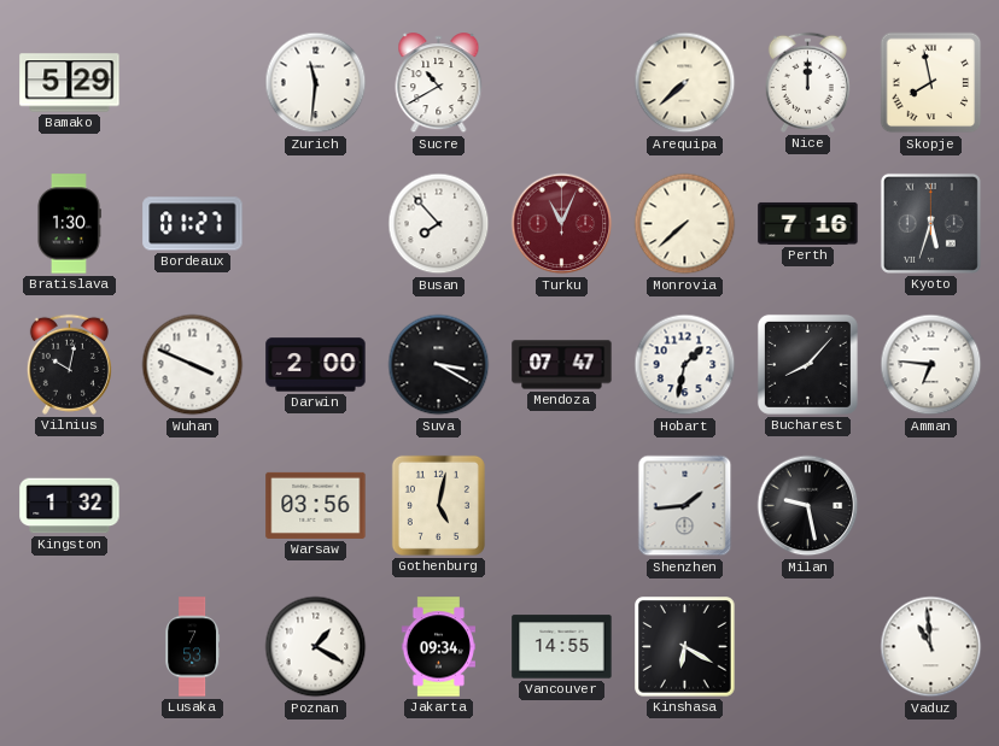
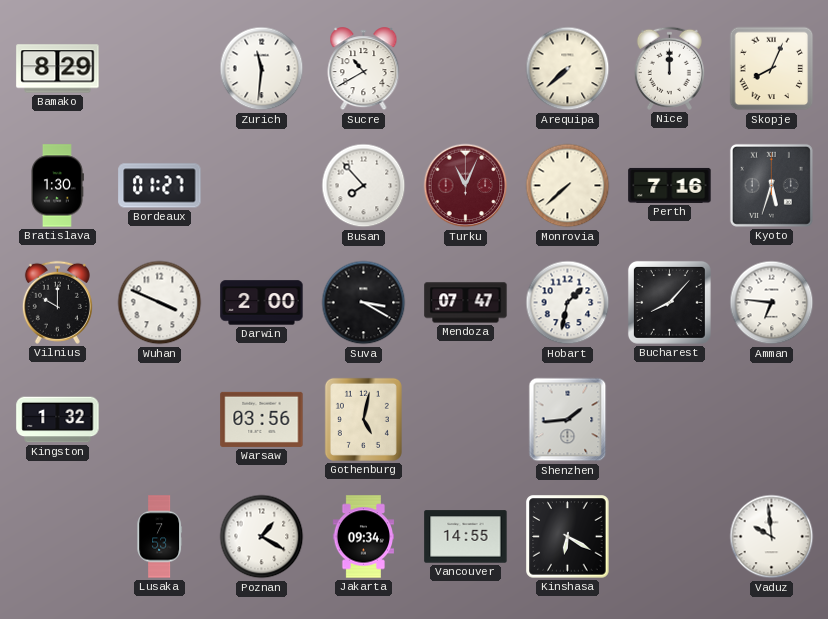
Bamako: 5:29 -> 8:29
Skopje: 7:58 -> 8:04
Vilnius: 10:02 -> 10:00
Milan: 9:28 -> none
Vaduz: 10:59 -> 9:59
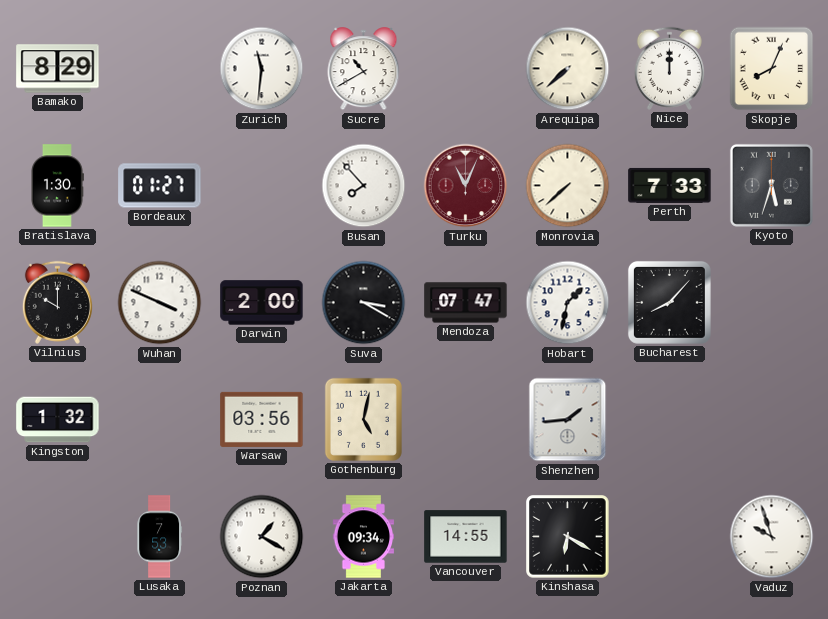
Perth: 7:16 -> 7:33
Amman: 6:46 -> none
Vaduz: 9:59 -> 9:57
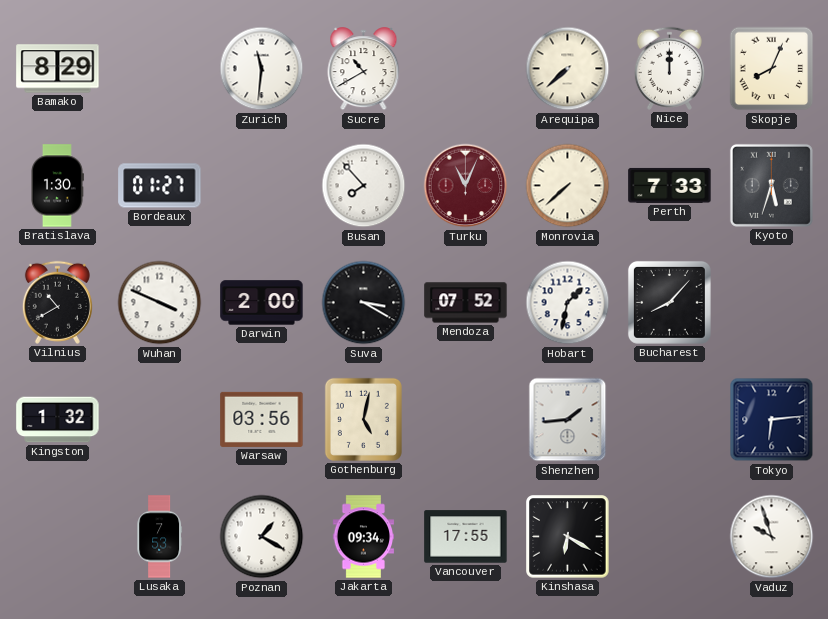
Vilnius: 10:00 -> 10:40
Mendoza: 07:47 -> 07:52
Tokyo: none -> 6:14
Vancouver: 14:55 -> 17:55
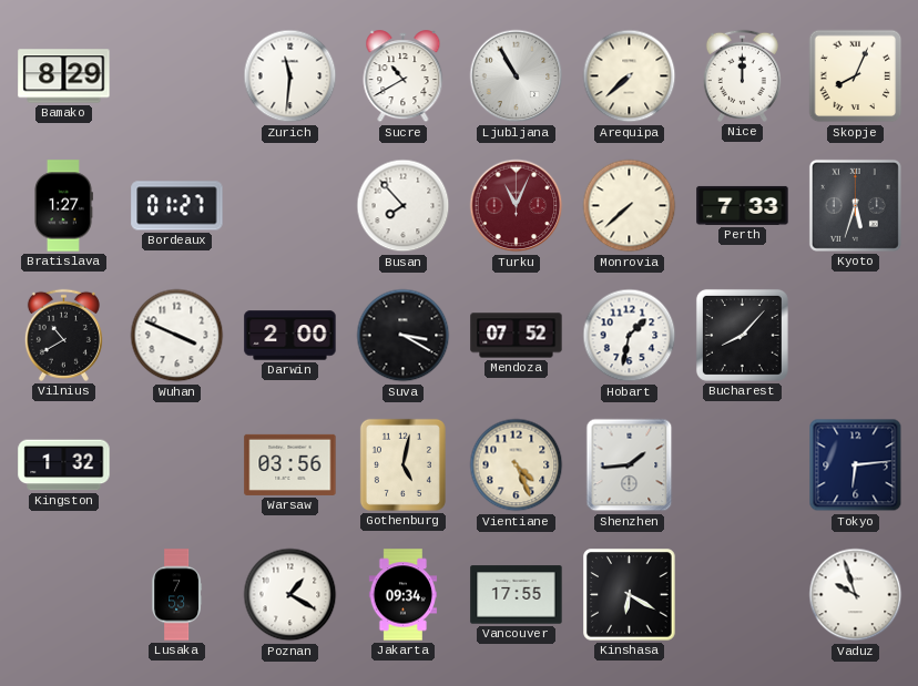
Ljubljana: none -> 10:55
Bratislava: 1:30 -> 1:27
Vientiane: none -> 4:26
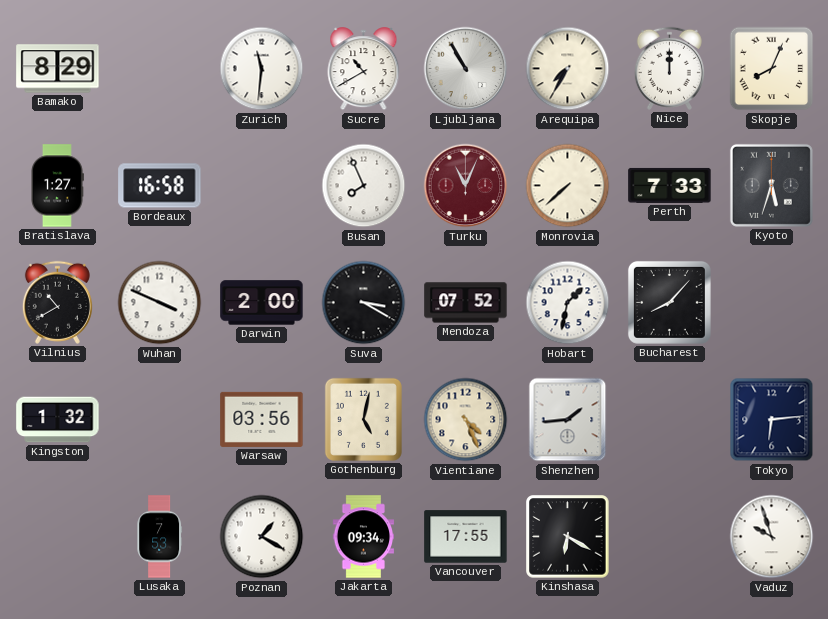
Arequipa: 7:38 -> 7:35
Bordeaux: 01:27 -> 16:58
Busan: 7:53 -> 7:56
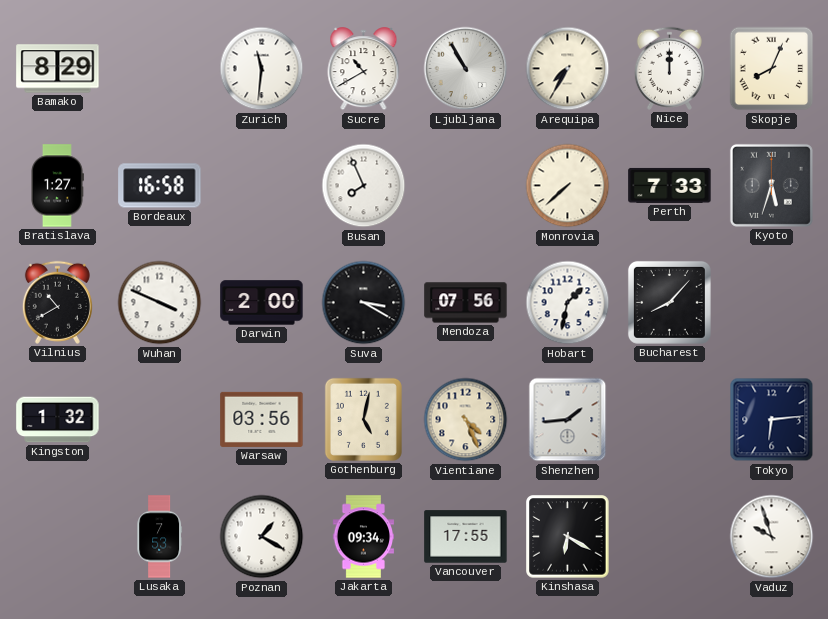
Turku: 11:04 -> none
Mendoza: 07:52 -> 07:56
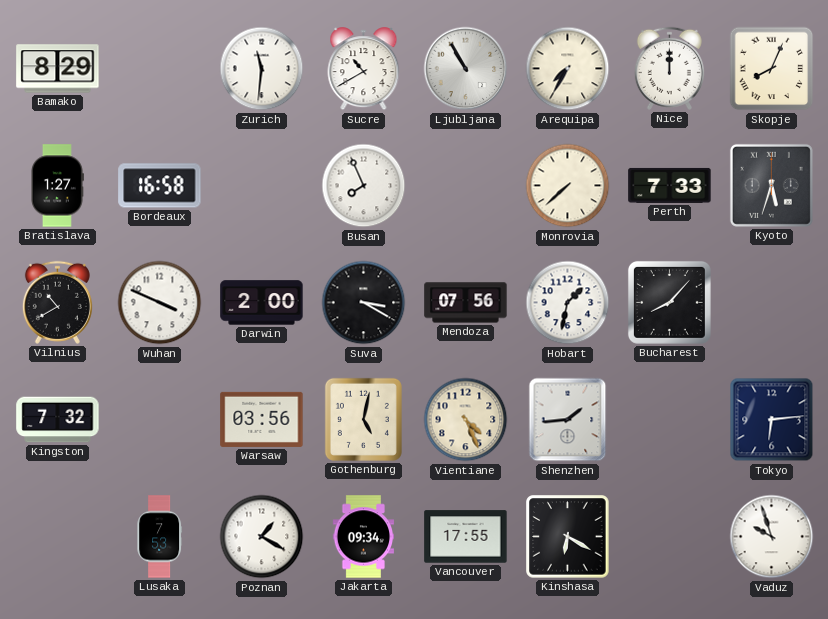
Kingston: 1:32 -> 7:32
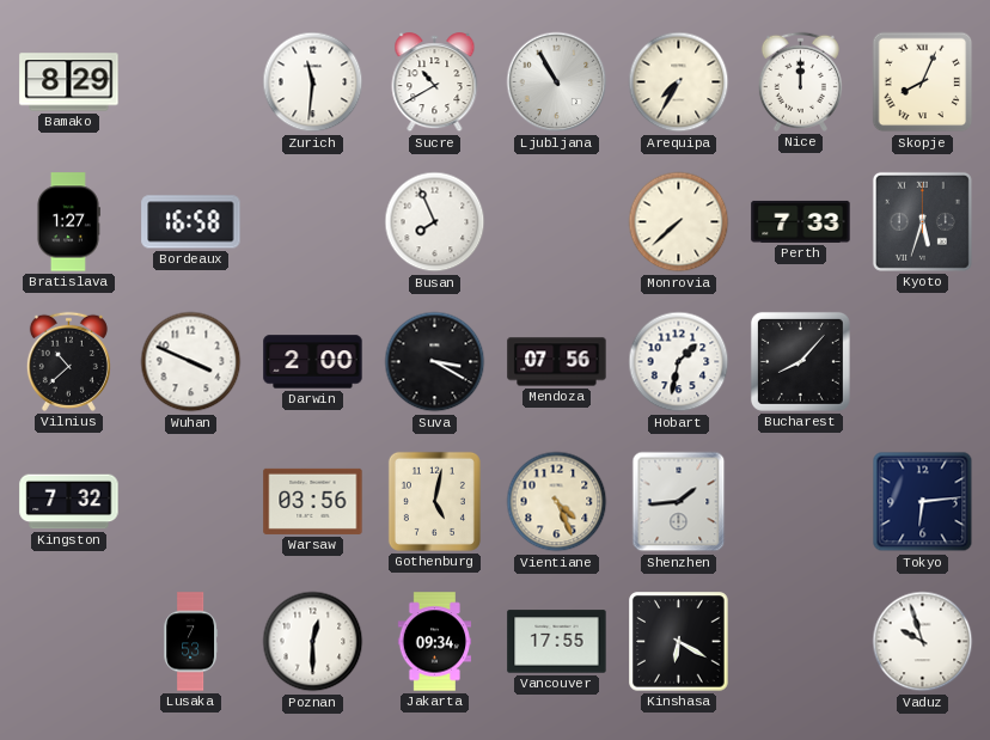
Vilnius: 10:40 -> 10:38
Poznan: 1:20 -> 12:30
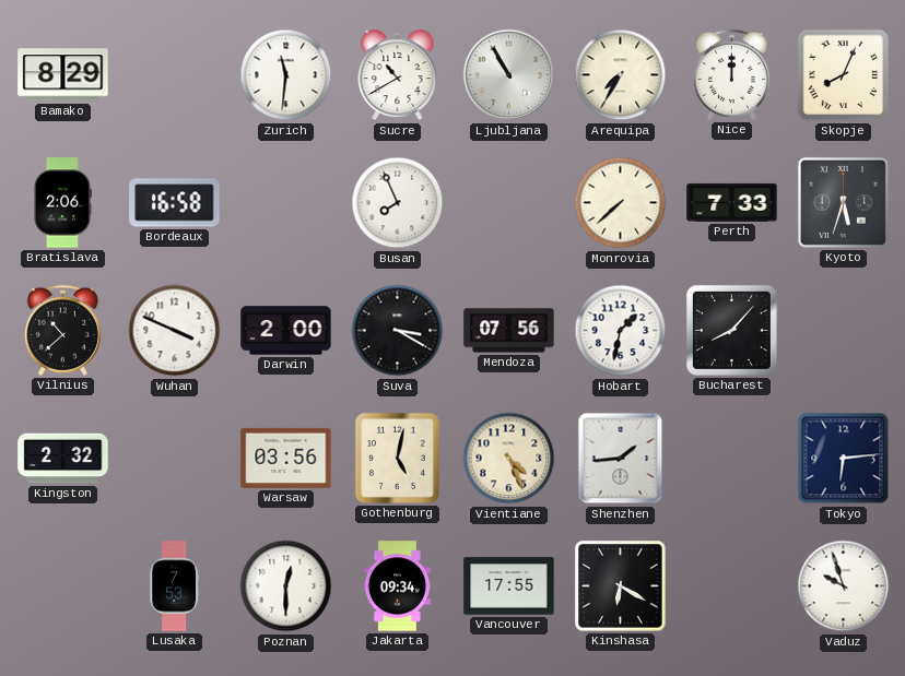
Bratislava: 1:27 -> 2:06
Kingston: 7:32 -> 2:32
